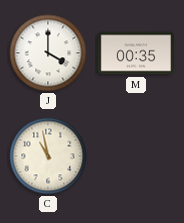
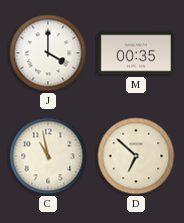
D: none -> 6:52
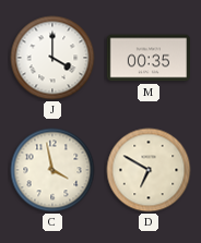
C: 10:58 -> 3:58
D: 6:52 -> 6:50
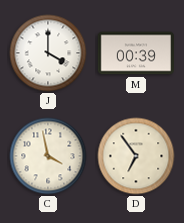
M: 00:35 -> 00:39
D: 6:50 -> 6:54
